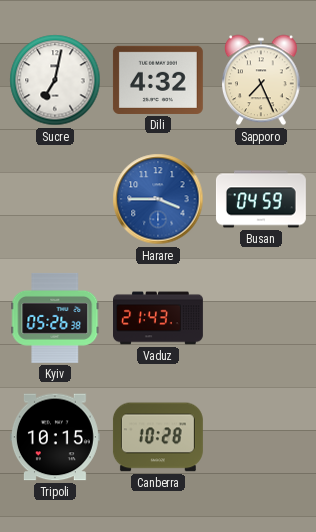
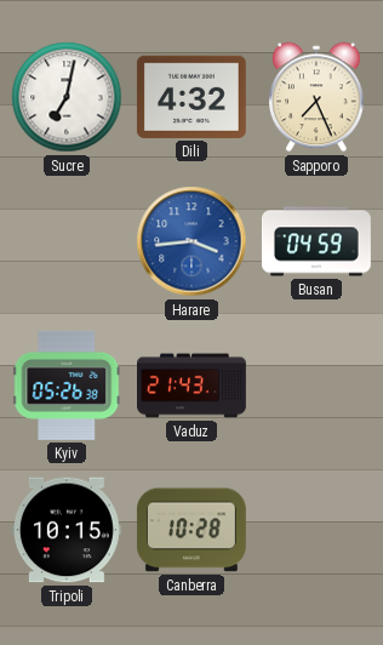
Harare: 3:45 -> 3:44
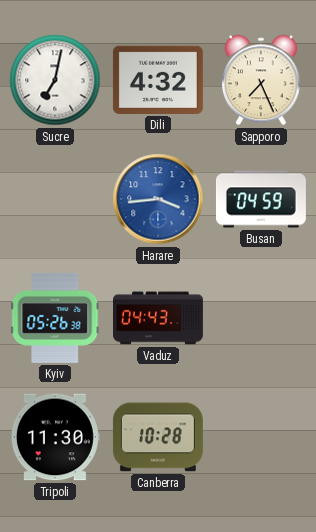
Vaduz: 21:43 -> 04:43
Tripoli: 10:15 -> 11:30
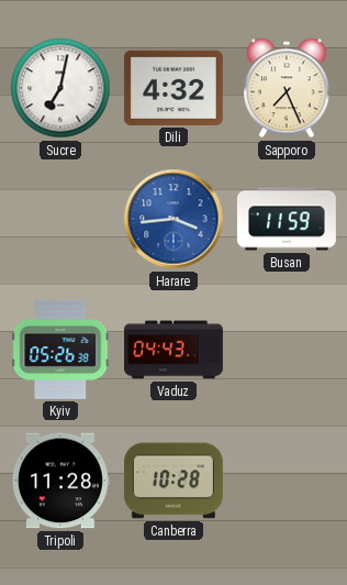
Busan: 04:59 -> 11:59
Tripoli: 11:30 -> 11:28
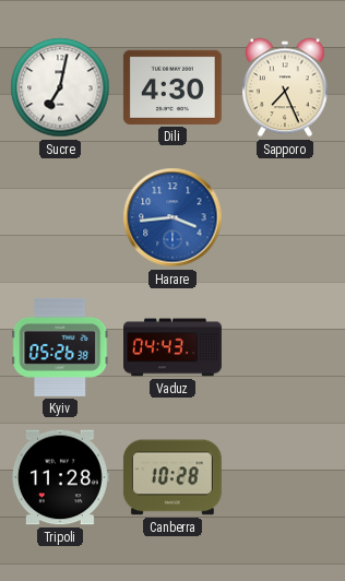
Dili: 4:32 -> 4:30
Busan: 11:59 -> none
